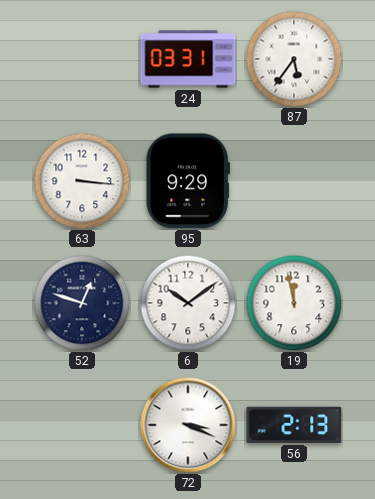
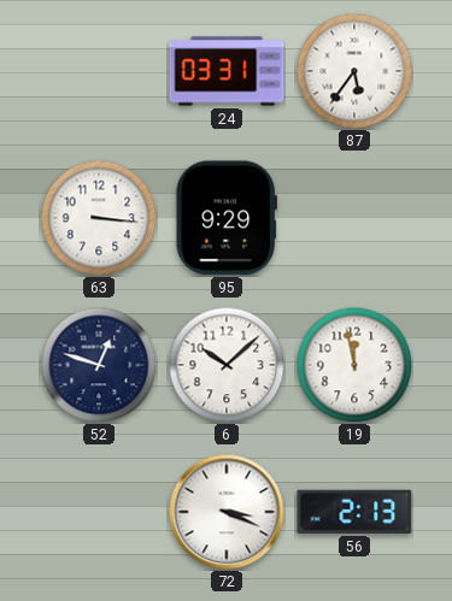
6: 10:09 -> 10:08
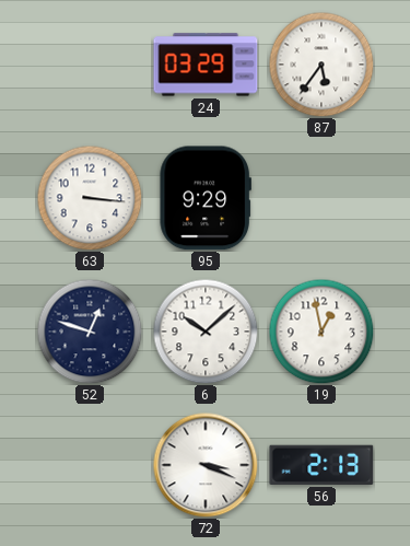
24: 03:31 -> 03:29
19: 11:58 -> 12:58
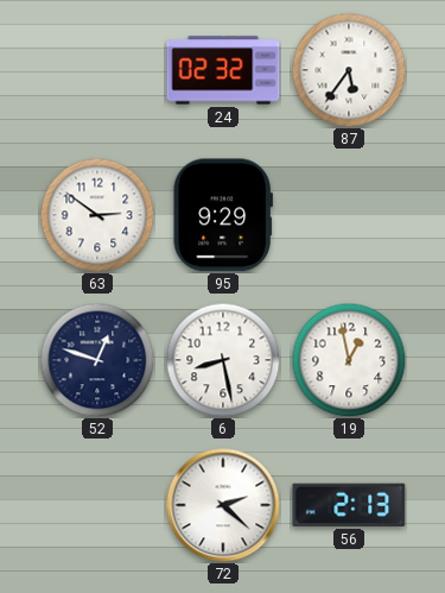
24: 03:29 -> 02:32
63: 3:16 -> 2:51
6: 10:08 -> 8:28
72: 3:19 -> 2:22
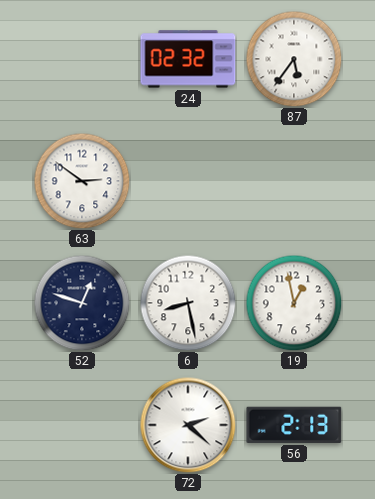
95: 9:29 -> none
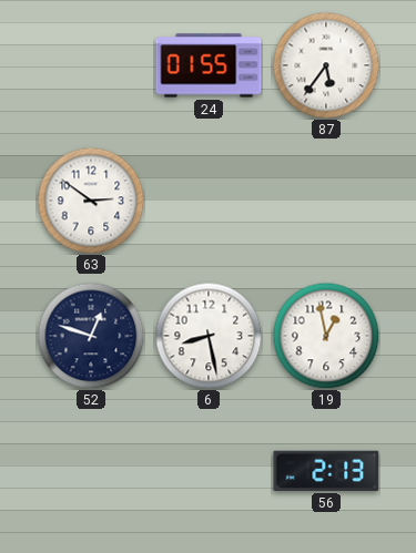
24: 02:32 -> 01:55
72: 2:22 -> none
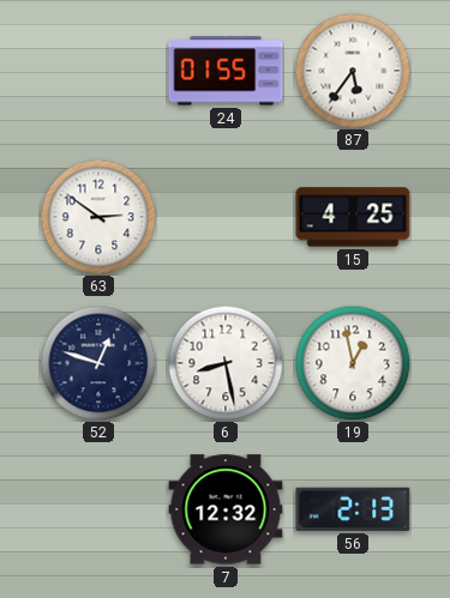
15: none -> 4:25
7: none -> 12:32
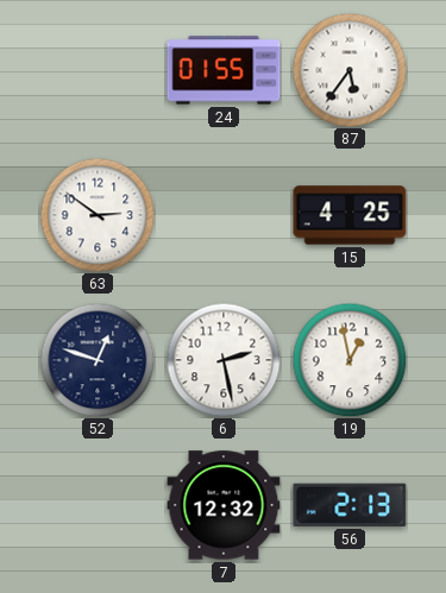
6: 8:28 -> 2:28
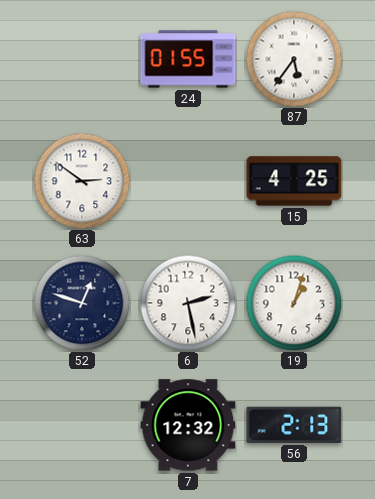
19: 12:58 -> 1:03
